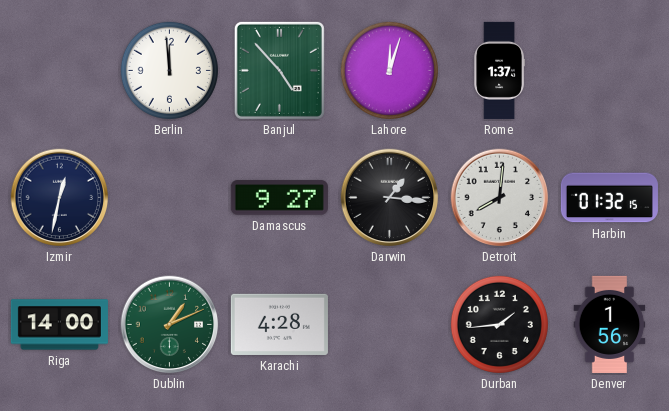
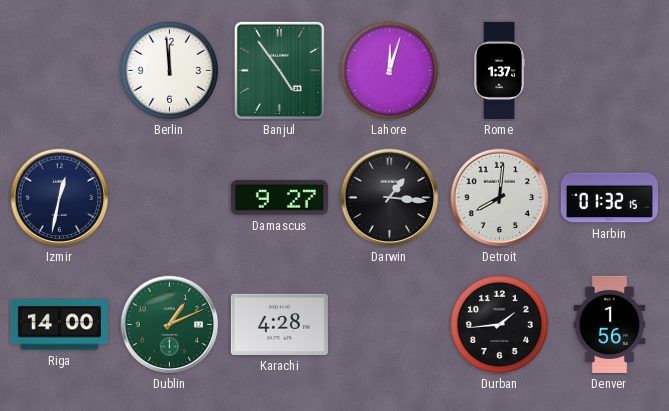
Banjul: 4:53 -> 4:54
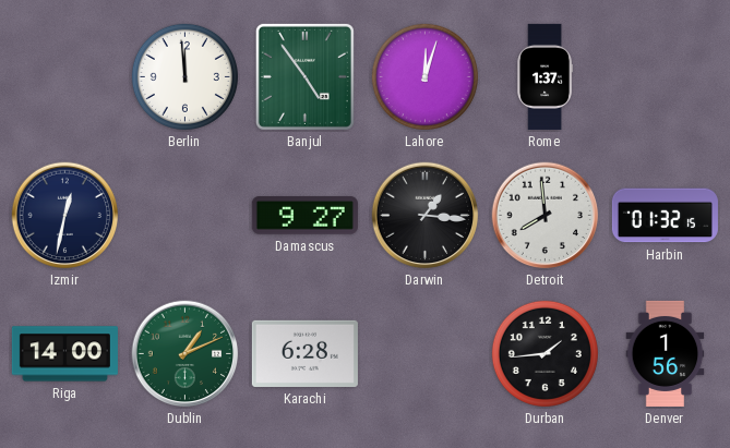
Detroit: 8:01 -> 7:59
Karachi: 4:28 -> 6:28
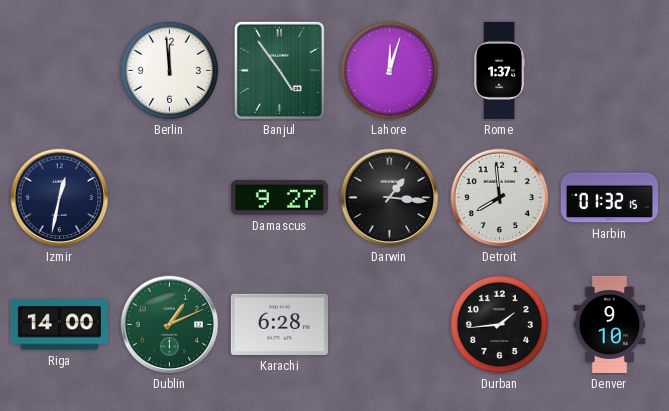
Denver: 1:56 -> 9:10
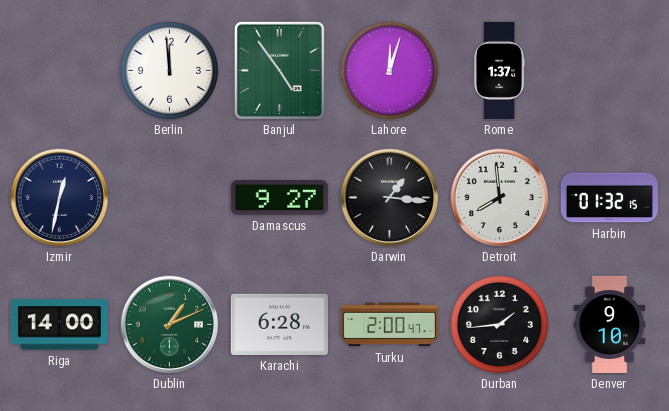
Turku: none -> 2:00
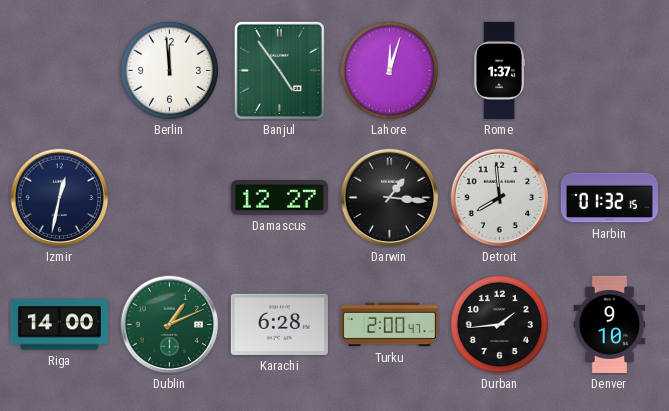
Damascus: 9:27 -> 12:27
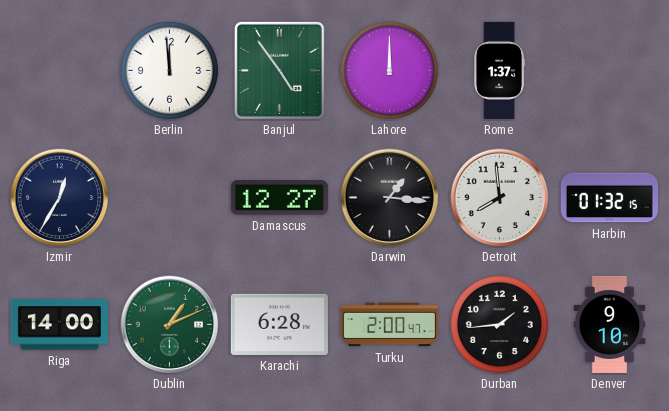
Lahore: 12:03 -> 12:00
Izmir: 12:32 -> 12:35
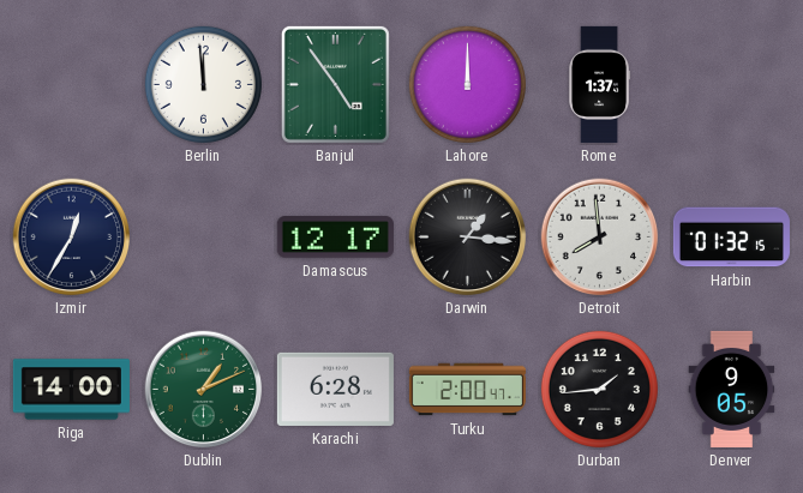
Damascus: 12:27 -> 12:17
Denver: 9:10 -> 9:05
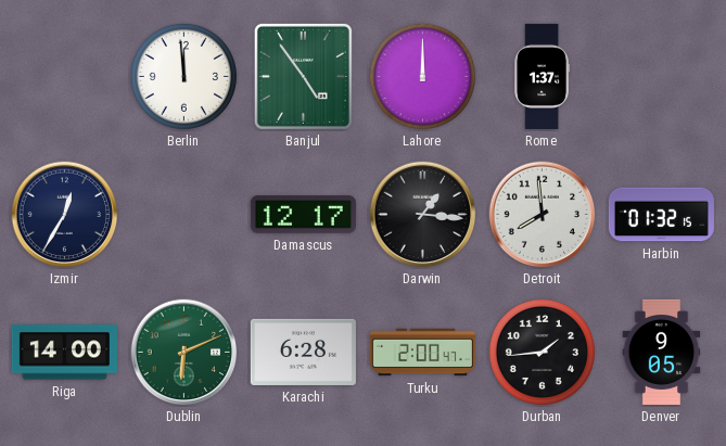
Dublin: 1:11 -> 6:11
